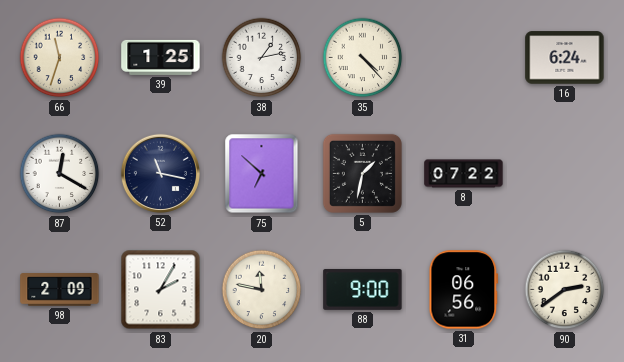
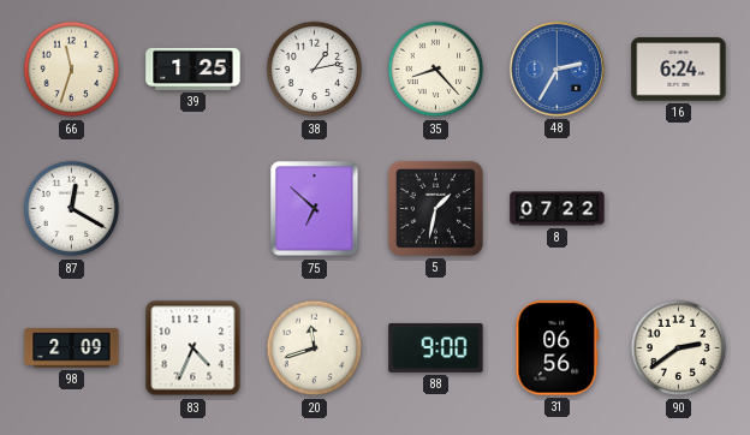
35: 4:23 -> 8:23
48: none -> 2:35
52: 11:17 -> none
83: 2:05 -> 4:34
20: 11:47 -> 11:42
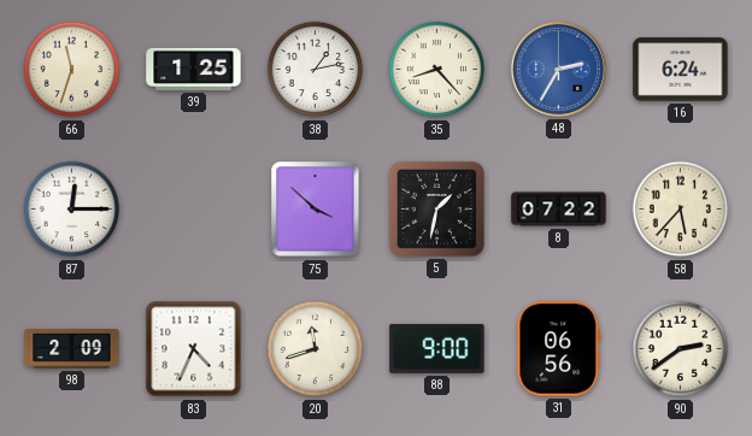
87: 12:20 -> 12:15
75: 6:52 -> 3:52
58: none -> 5:37
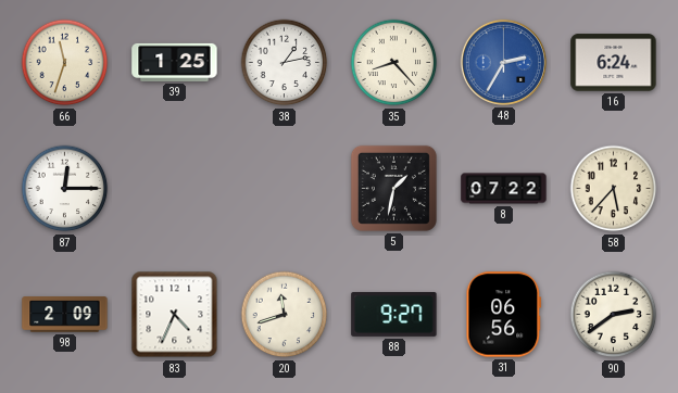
75: 3:52 -> none
88: 9:00 -> 9:27
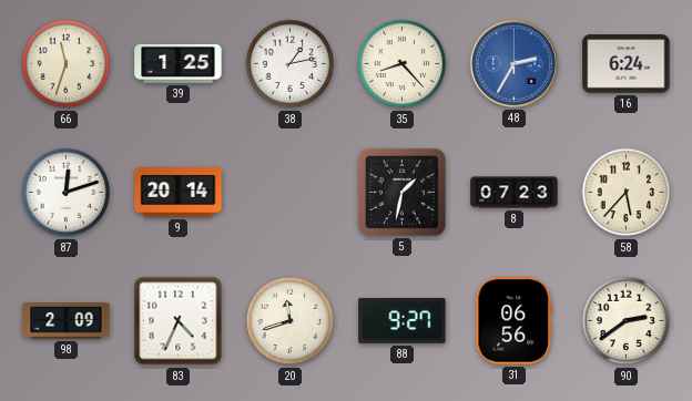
87: 12:15 -> 12:12
9: none -> 20:14
8: 07:22 -> 07:23
